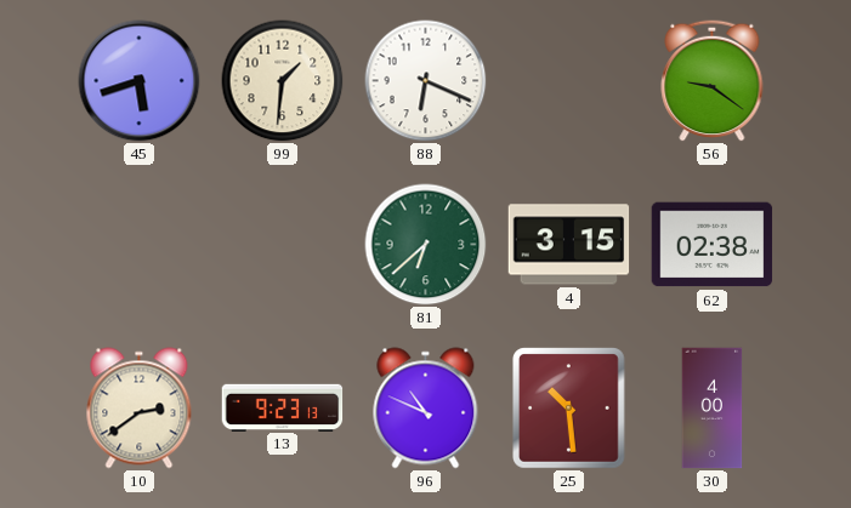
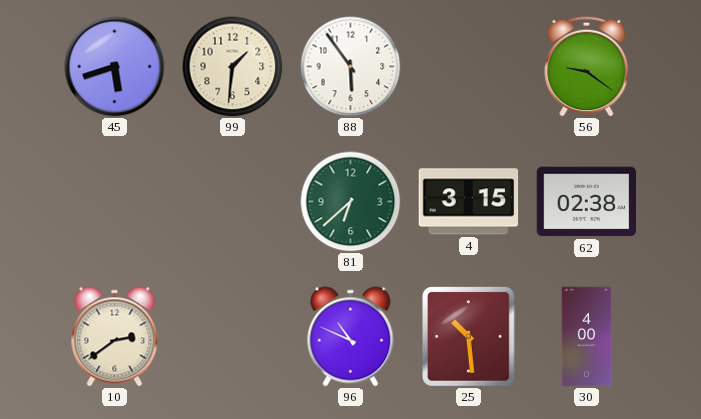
88: 6:19 -> 5:54
13: 9:23 -> none
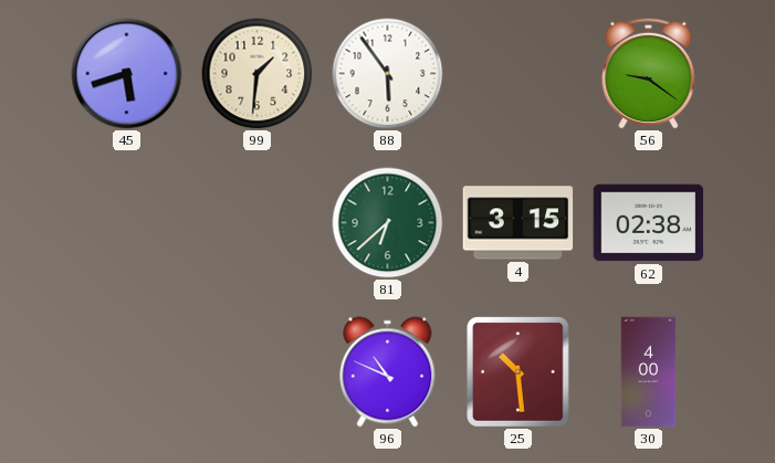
10: 2:39 -> none
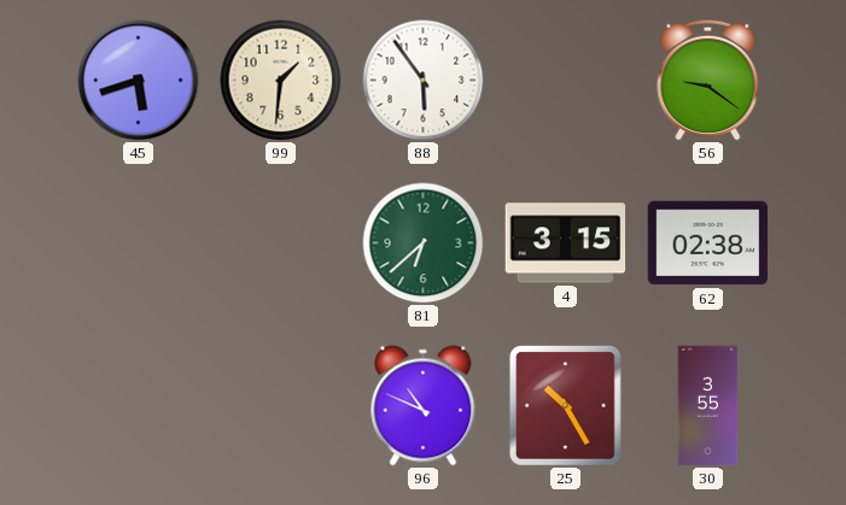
25: 10:29 -> 10:25
30: 4:00 -> 3:55
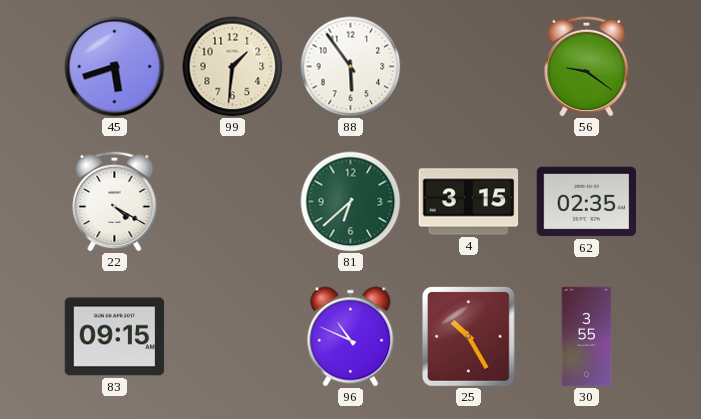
22: none -> 4:20
62: 02:38 -> 02:35
83: none -> 09:15
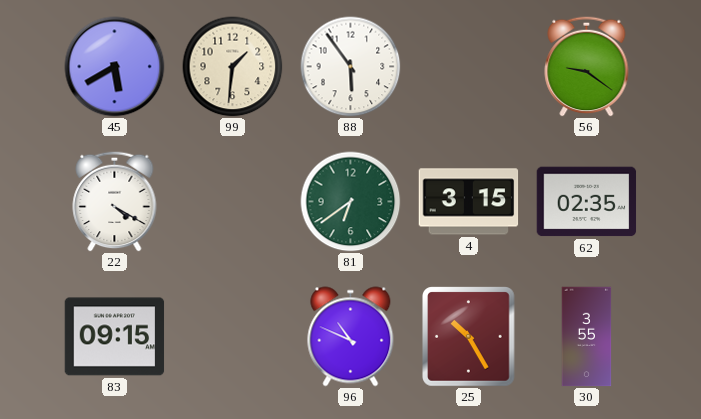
45: 5:42 -> 5:40
81: 6:38 -> 6:39
